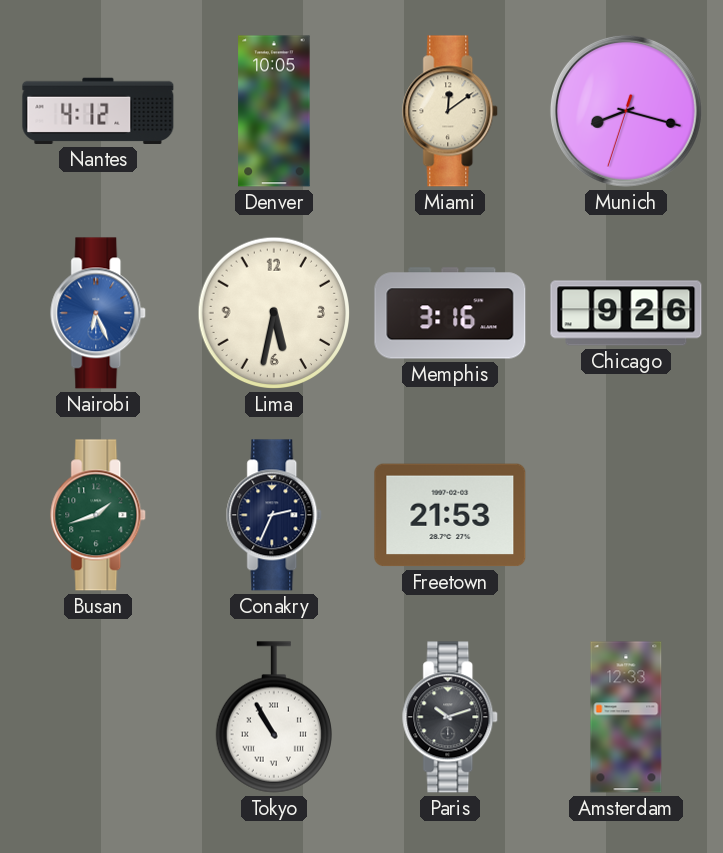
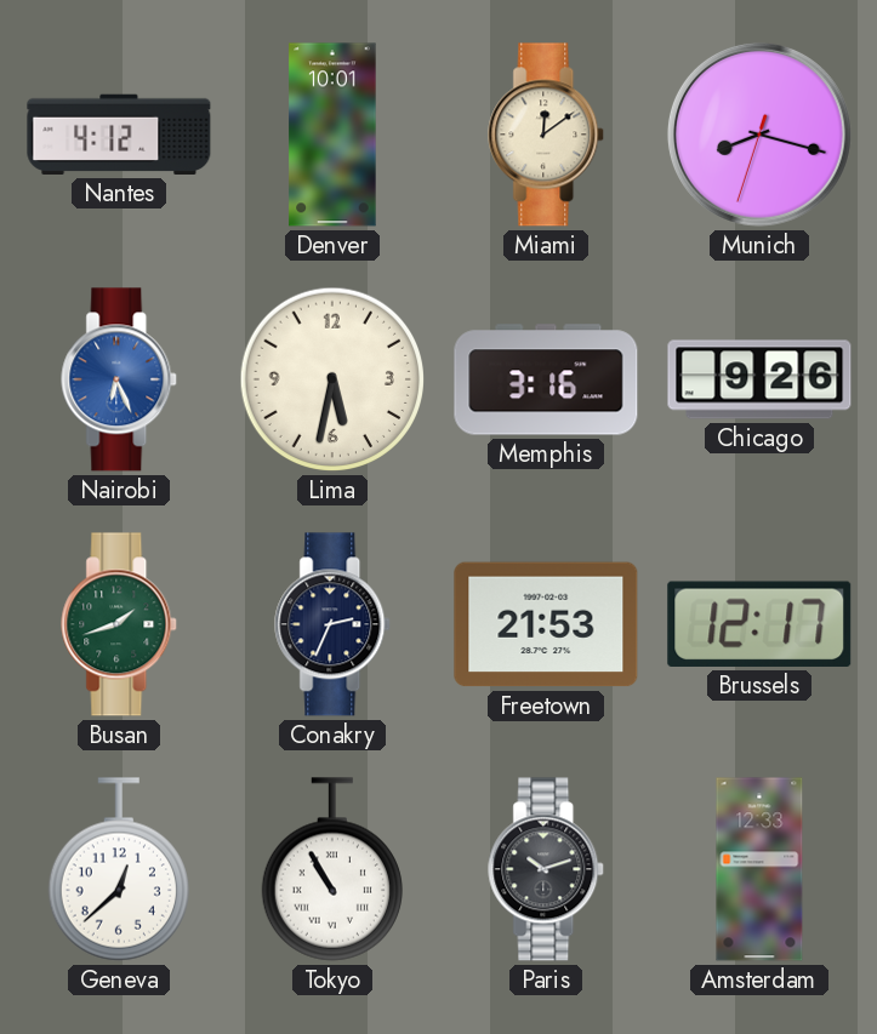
Denver: 10:05 -> 10:01
Brussels: none -> 12:17
Geneva: none -> 12:38
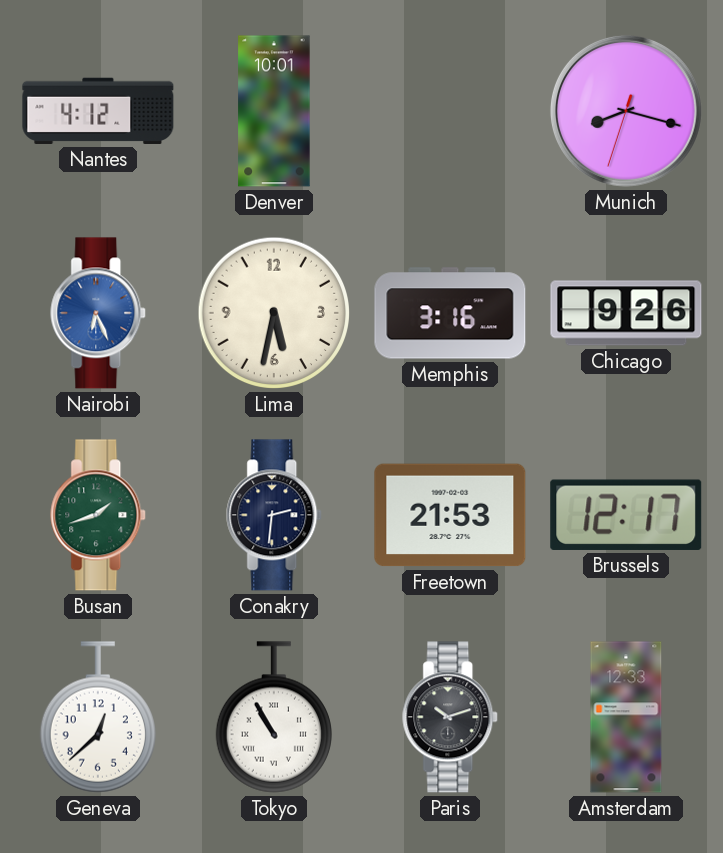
Miami: 12:09 -> none
Conakry: 2:34 -> 2:31
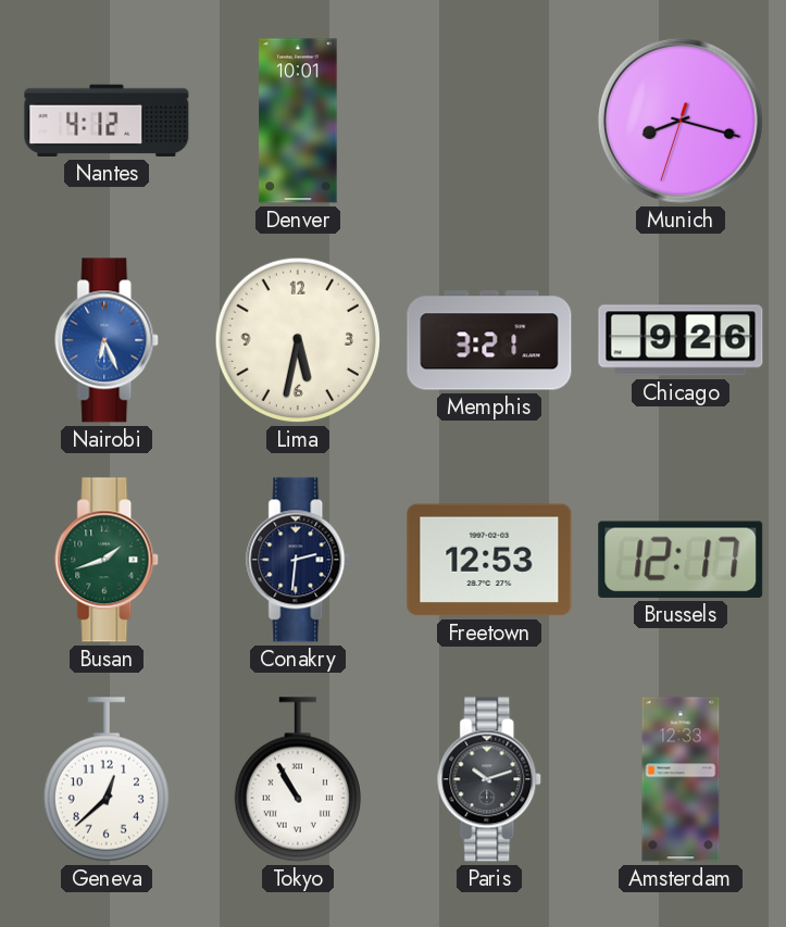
Memphis: 3:16 -> 3:21
Freetown: 21:53 -> 12:53
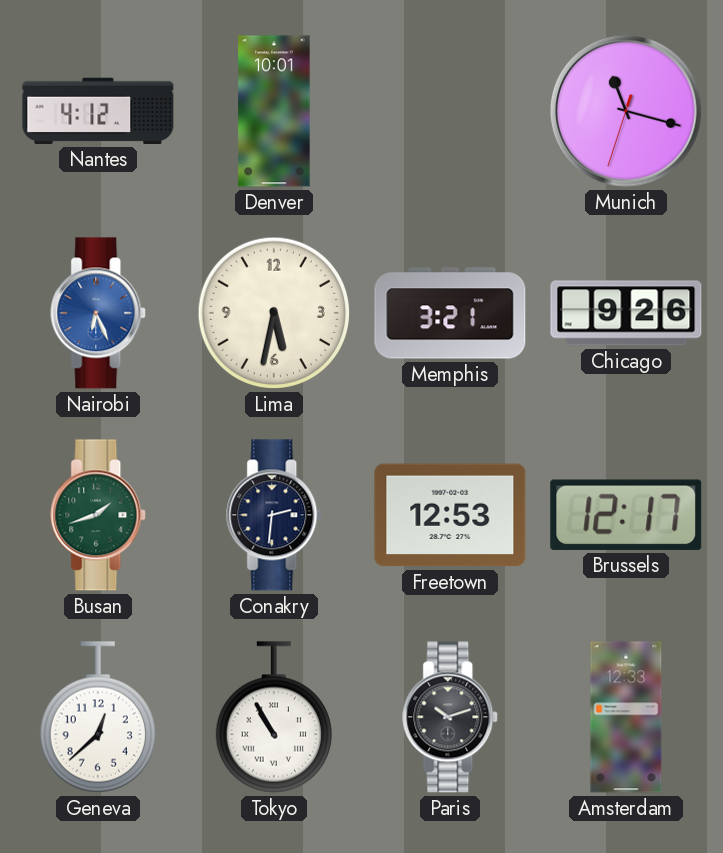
Munich: 8:17 -> 11:17
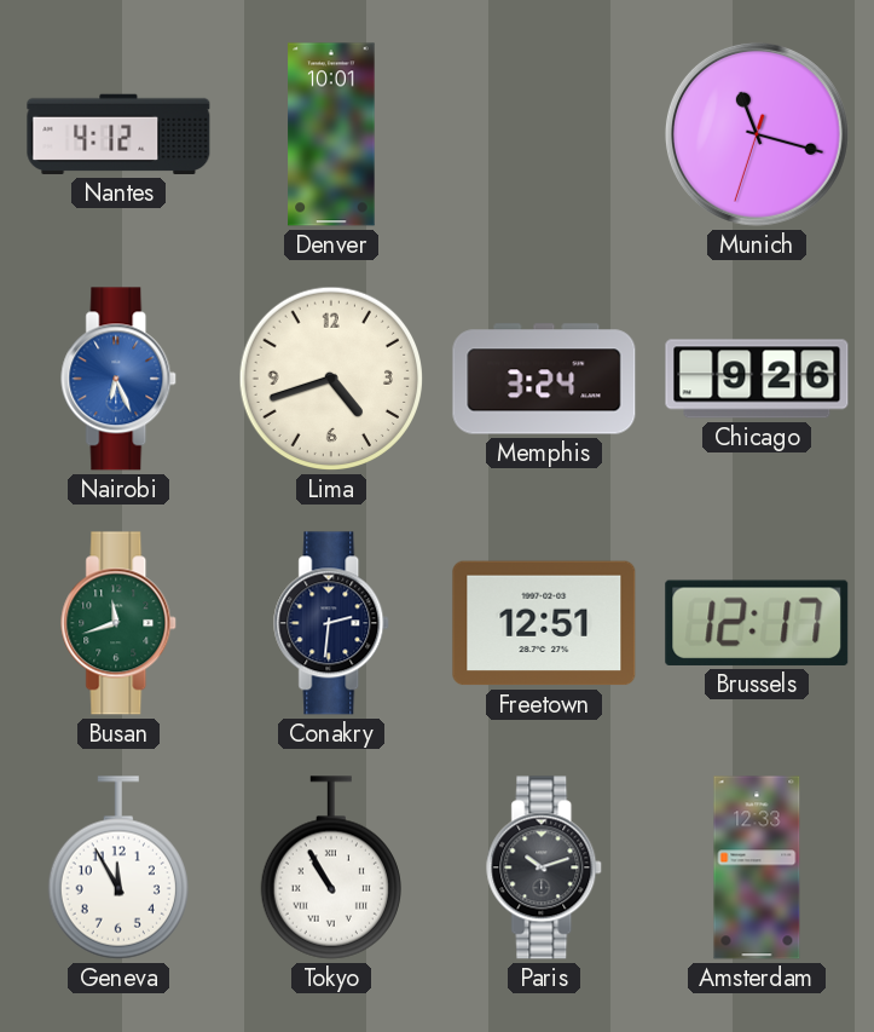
Lima: 5:32 -> 4:42
Memphis: 3:21 -> 3:24
Busan: 1:42 -> 11:42
Freetown: 12:53 -> 12:51
Geneva: 12:38 -> 11:55
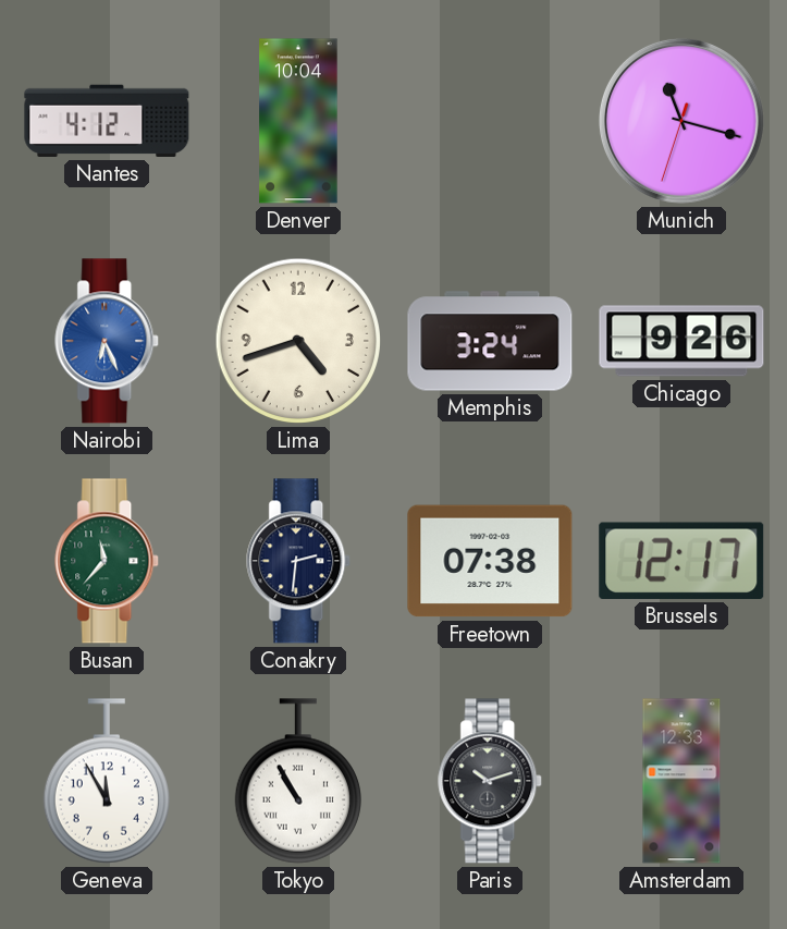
Denver: 10:01 -> 10:04
Busan: 11:42 -> 11:37
Freetown: 12:51 -> 07:38
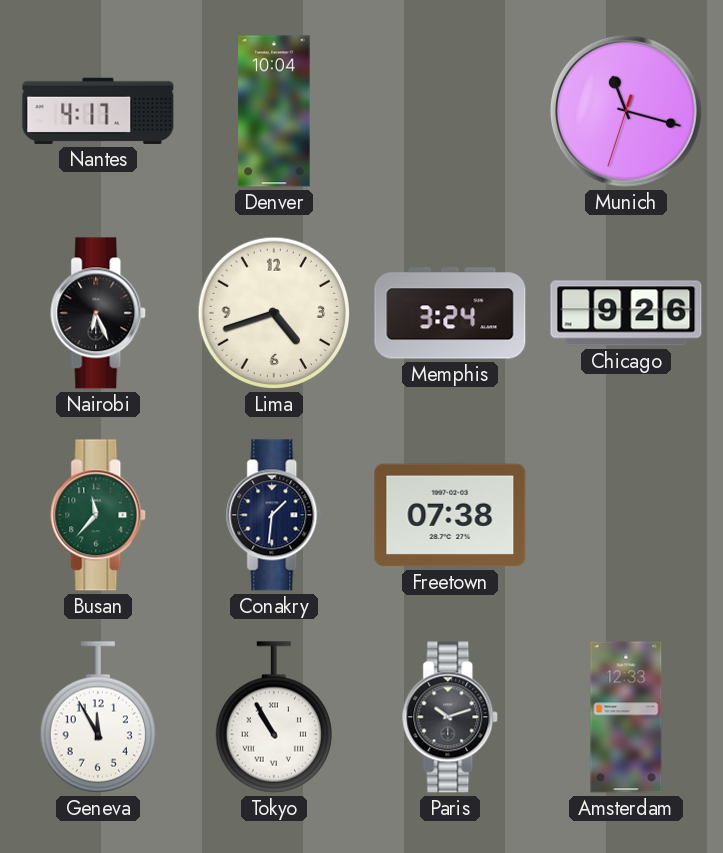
Nantes: 4:12 -> 4:17
Nairobi dial: blue -> black
Conakry: 2:31 -> 1:31
Brussels: 12:17 -> none
